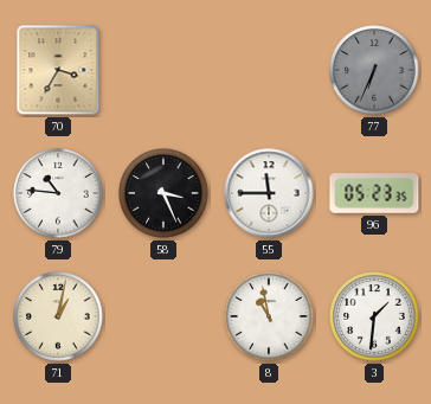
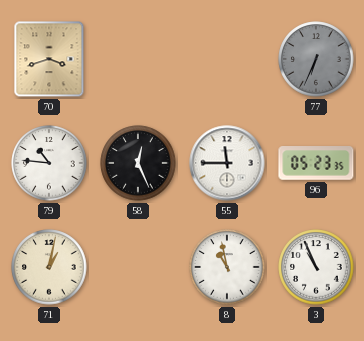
70: 3:35 -> 3:42
58: 3:26 -> 12:26
3: 1:31 -> 10:56
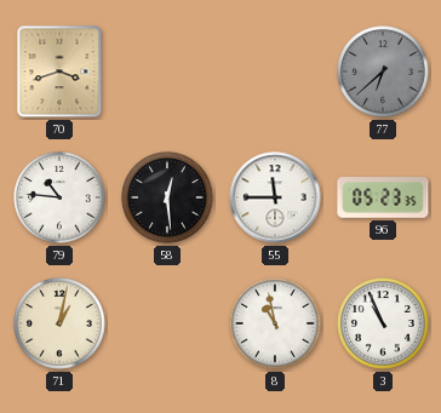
77: 6:34 -> 6:38
58: 12:26 -> 12:29
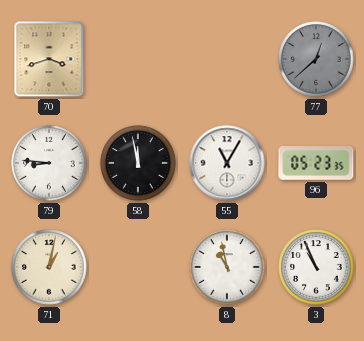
77: 6:38 -> 12:38
79: 10:46 -> 8:46
58: 12:29 -> 11:58
55: 11:45 -> 11:05
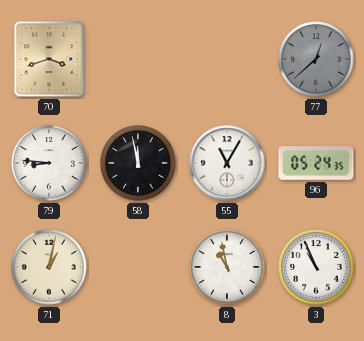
96: 05:23 -> 05:24
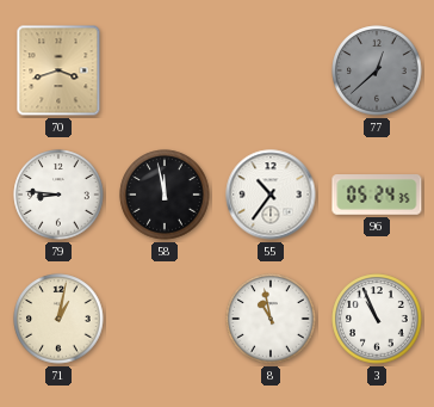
55: 11:05 -> 10:36
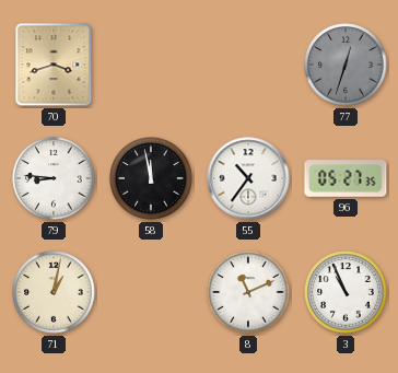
77: 12:38 -> 12:33
96: 05:24 -> 05:27
8: 10:58 -> 11:11
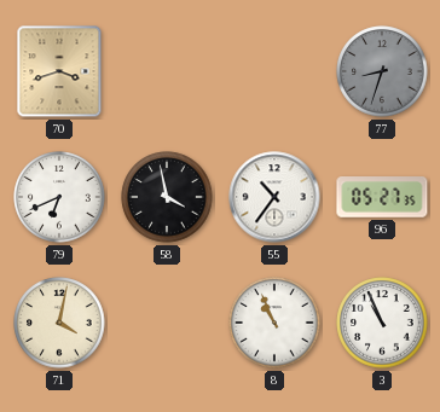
77: 12:33 -> 8:33
79: 8:46 -> 6:41
58: 11:58 -> 3:58
71: 1:02 -> 4:02
8: 11:11 -> 10:56
